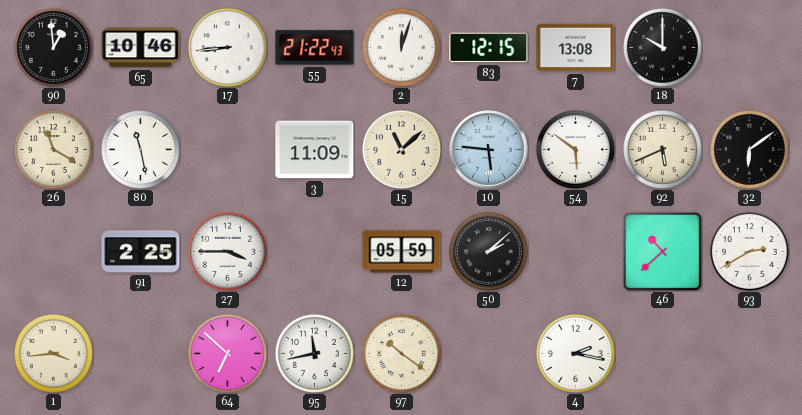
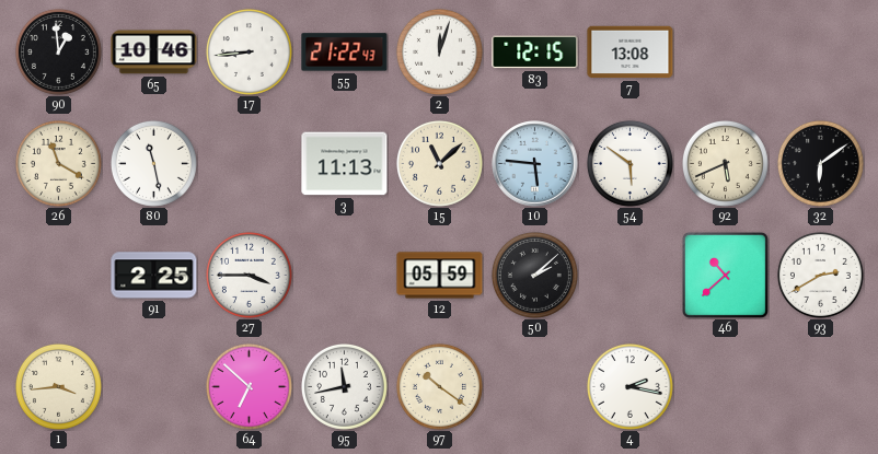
18: 10:00 -> none
3: 11:09 -> 11:13
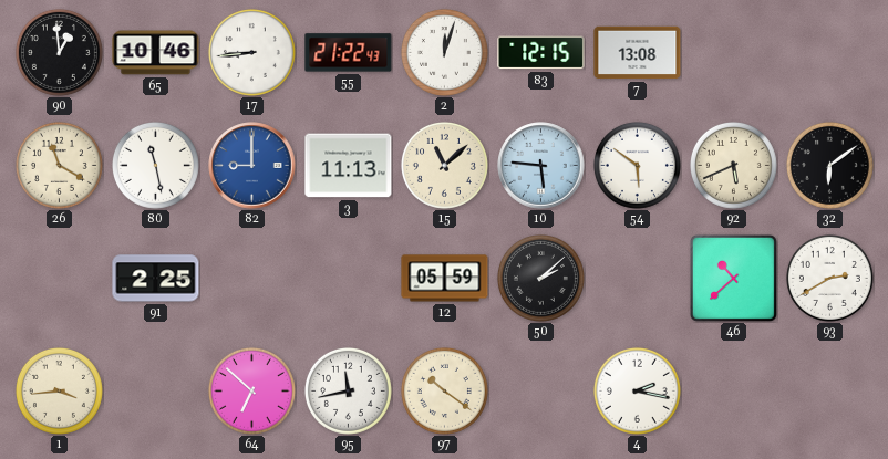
82: none -> 9:00
27: 3:45 -> none
